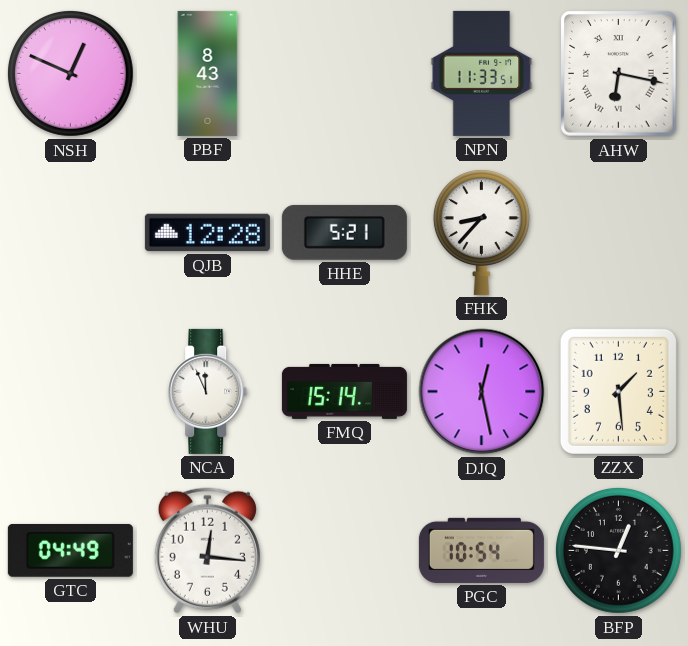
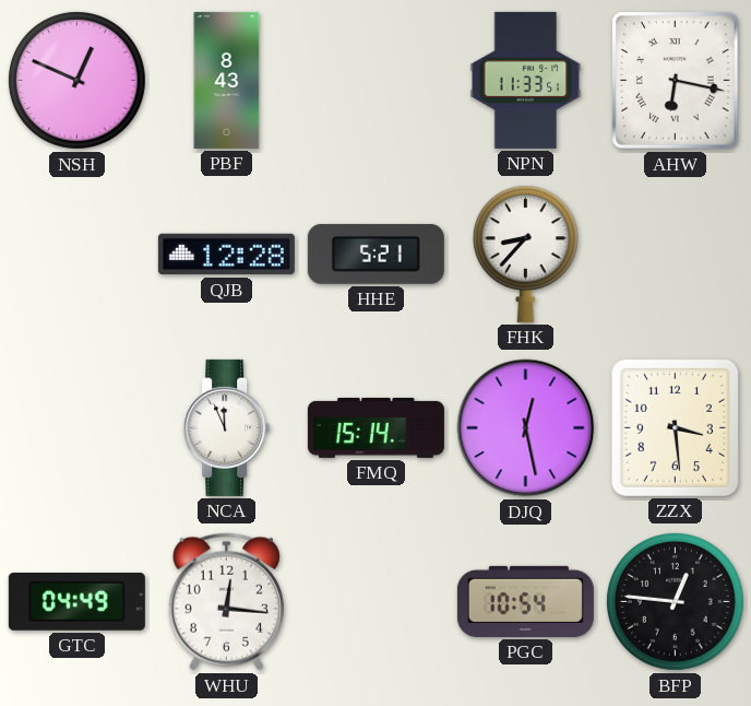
ZZX: 1:29 -> 3:29
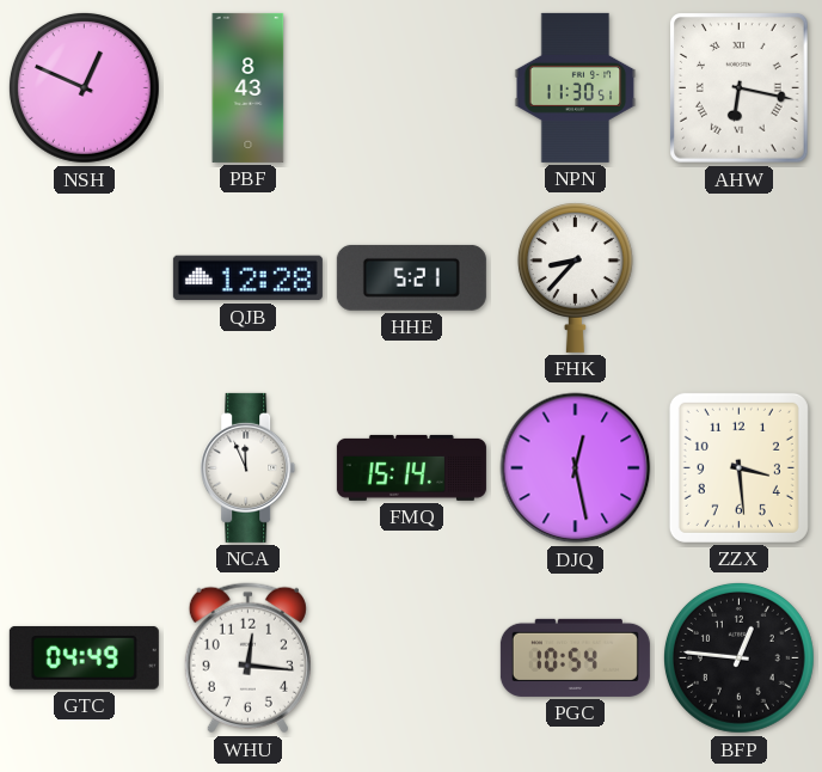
NPN: 11:33 -> 11:30
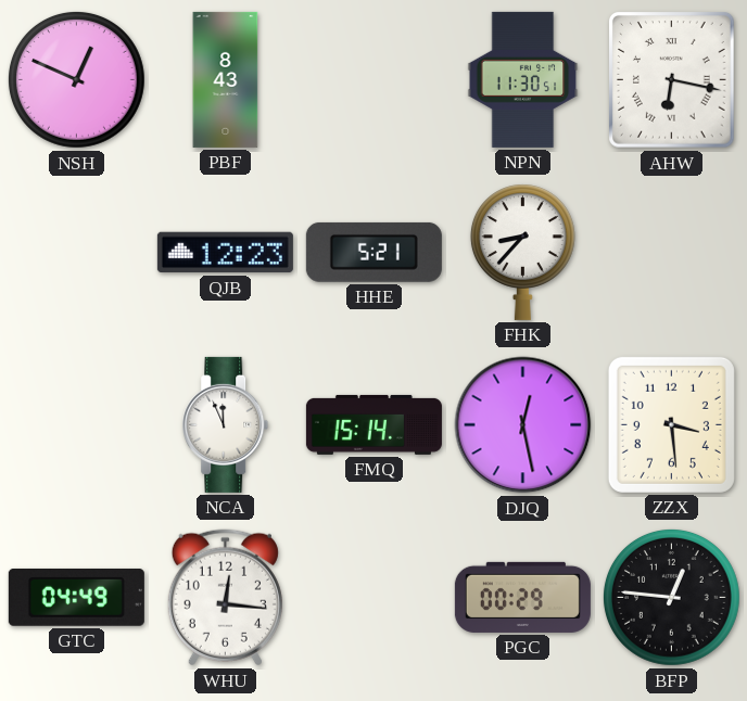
QJB: 12:28 -> 12:23
PGC: 10:54 -> 00:29
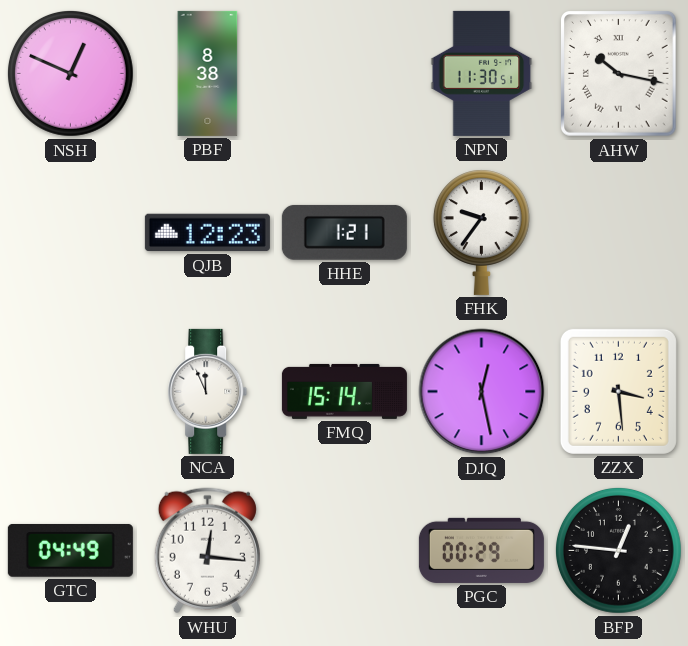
PBF: 8:43 -> 8:38
AHW: 6:17 -> 10:17
HHE: 5:21 -> 1:21
FHK: 8:37 -> 9:36
